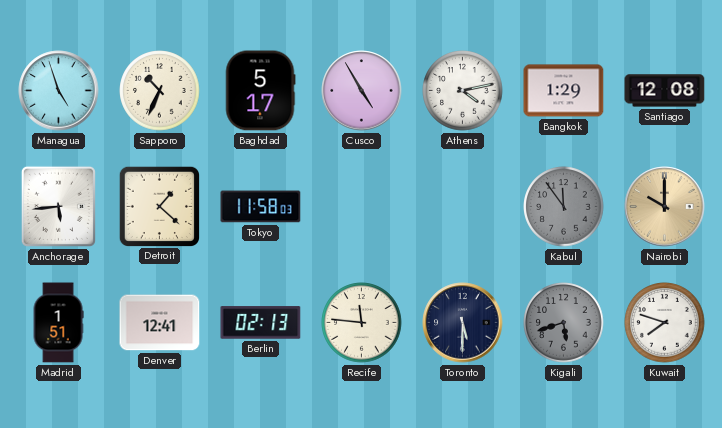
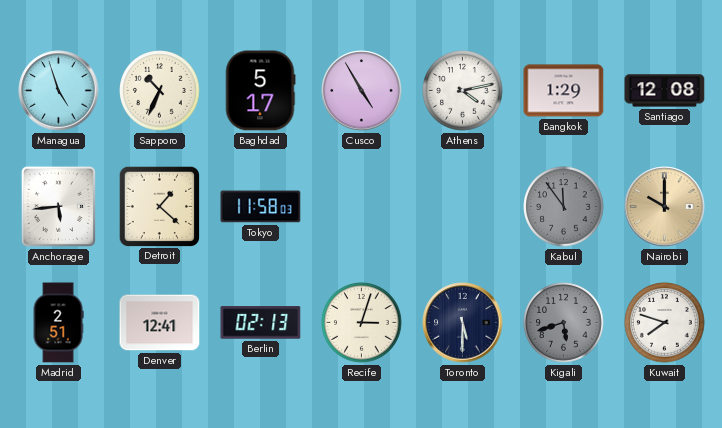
Madrid: 1:51 -> 2:51
Recife: 11:46 -> 3:03
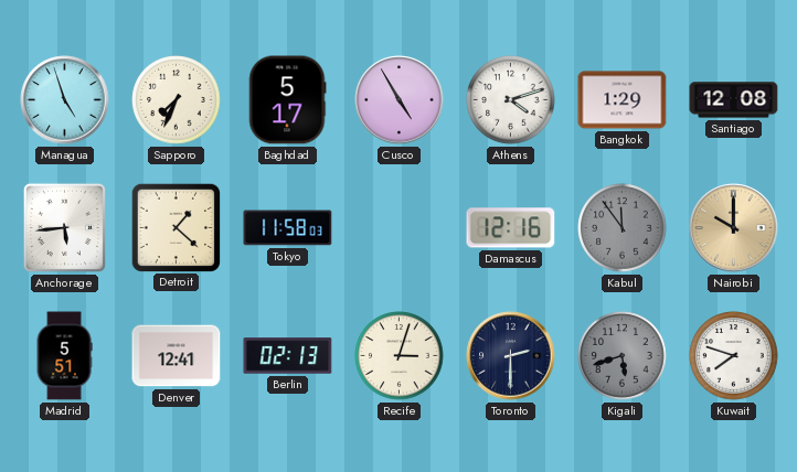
Sapporo: 10:34 -> 7:34
Athens: 4:13 -> 4:12
Damascus: none -> 12:16
Madrid: 2:51 -> 5:51
Toronto: 5:30 -> 2:30
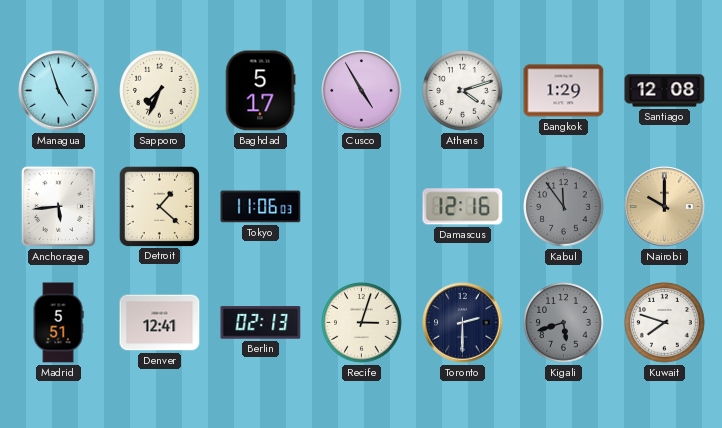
Tokyo: 11:58 -> 11:06
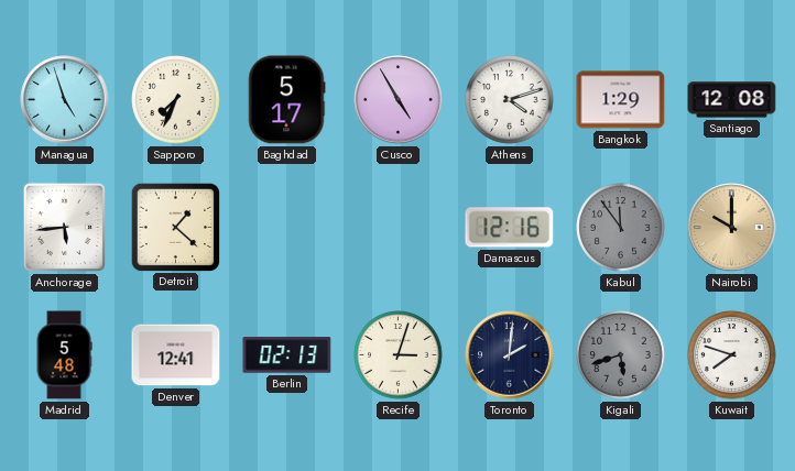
Tokyo: 11:06 -> none
Madrid: 5:51 -> 5:48
Toronto: 2:30 -> 2:01
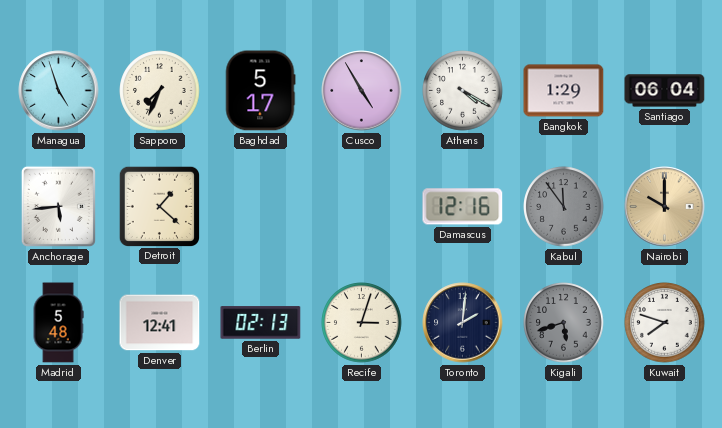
Athens: 4:12 -> 4:20
Santiago: 12:08 -> 06:04
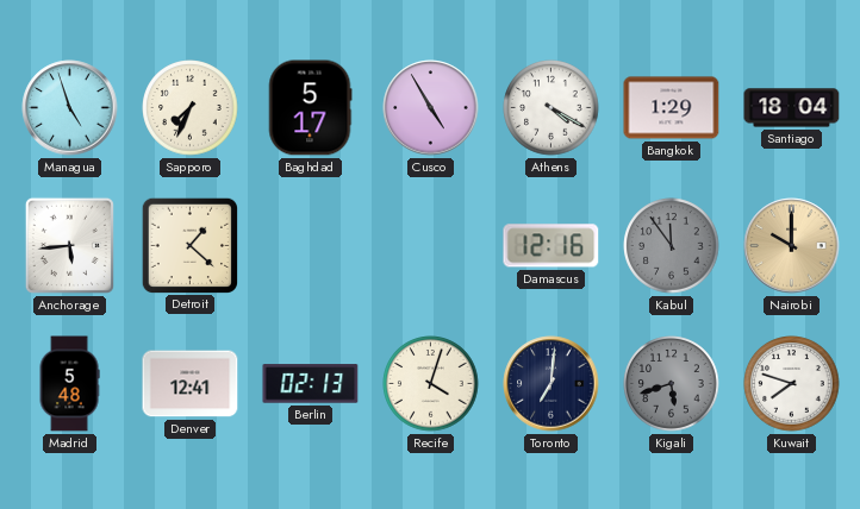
Santiago: 06:04 -> 18:04
Recife: 3:03 -> 4:03
Toronto: 2:01 -> 7:01
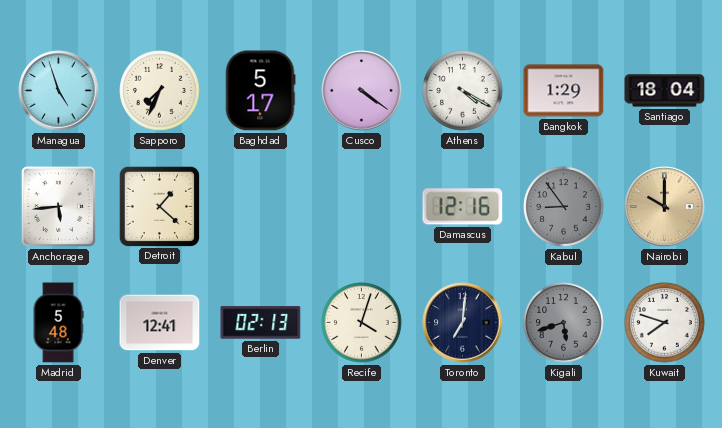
Cusco: 4:55 -> 4:21
Kabul: 11:54 -> 8:54
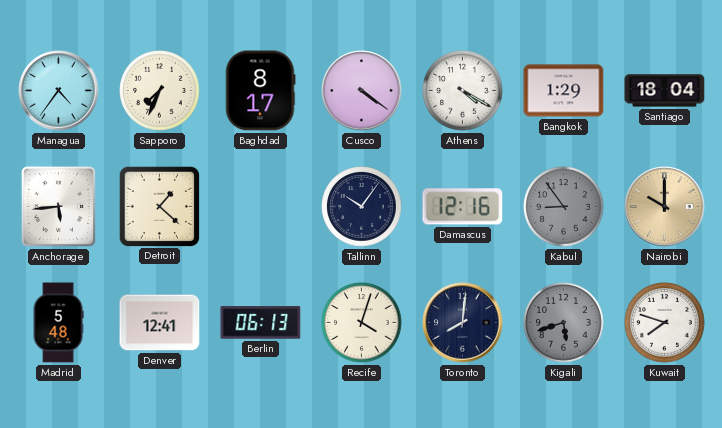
Managua: 4:57 -> 4:36
Baghdad: 5:17 -> 8:17
Tallinn: none -> 10:06
Berlin: 02:13 -> 06:13
Toronto: 7:01 -> 8:01
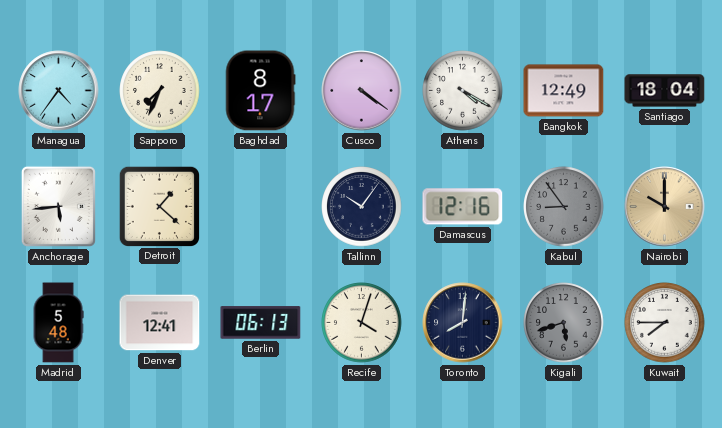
Bangkok: 1:29 -> 12:49
Kuwait: 7:48 -> 7:45
